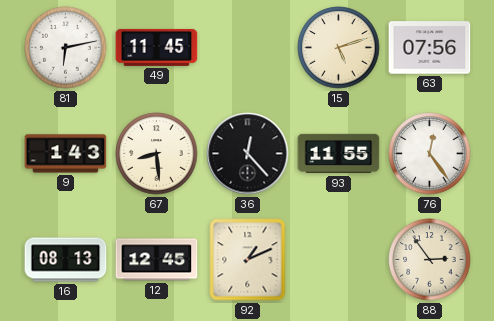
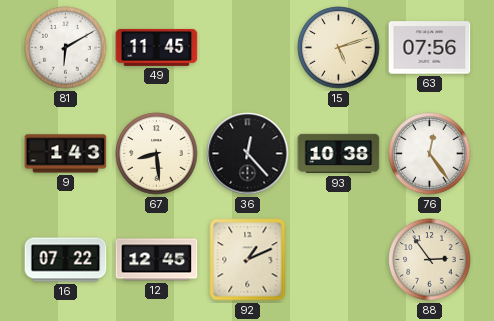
81: 6:13 -> 6:10
93: 11:55 -> 10:38
16: 08:13 -> 07:22
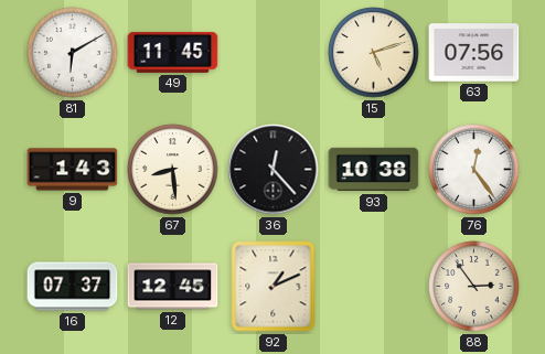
16: 07:22 -> 07:37
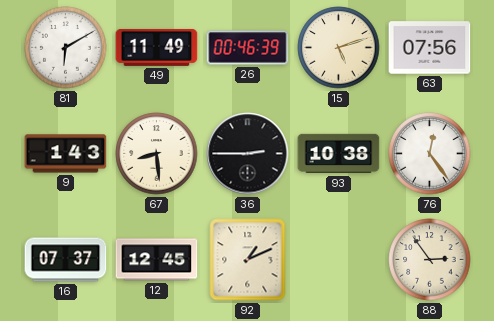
49: 11:45 -> 11:49
26: none -> 00:46
36: 12:23 -> 2:45
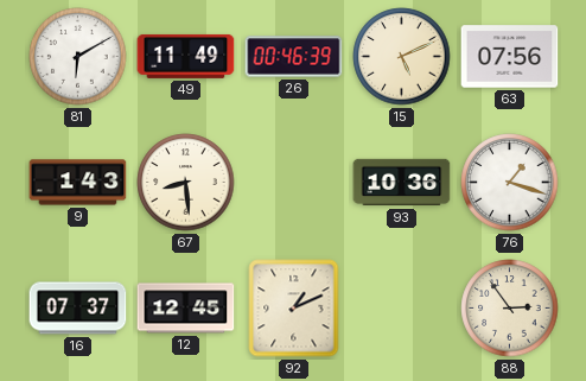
15: 5:12 -> 5:11
36: 2:45 -> none
93: 10:38 -> 10:36
76: 12:24 -> 1:18
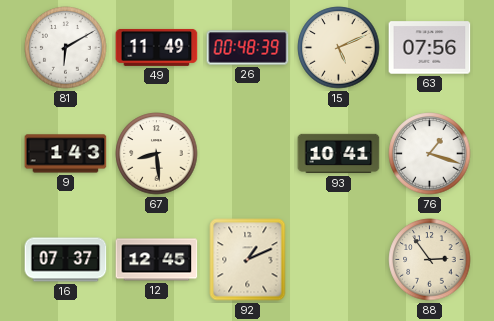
26: 00:46 -> 00:48
93: 10:36 -> 10:41
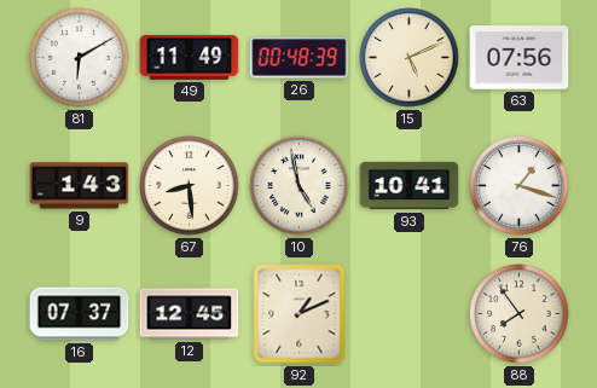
10: none -> 4:58
88: 2:54 -> 7:54
